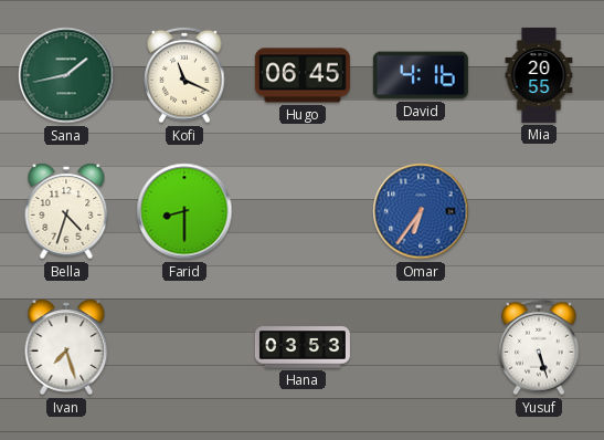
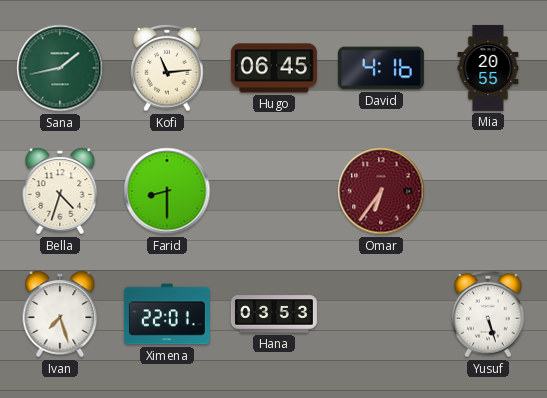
Kofi: 11:19 -> 11:14
Omar dial: blue -> burgundy
Ximena: none -> 22:01
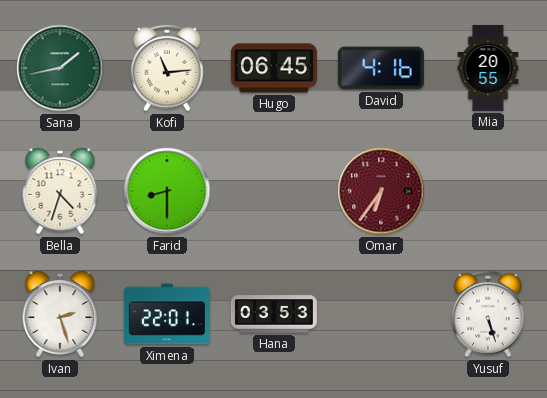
Ivan: 7:27 -> 2:27
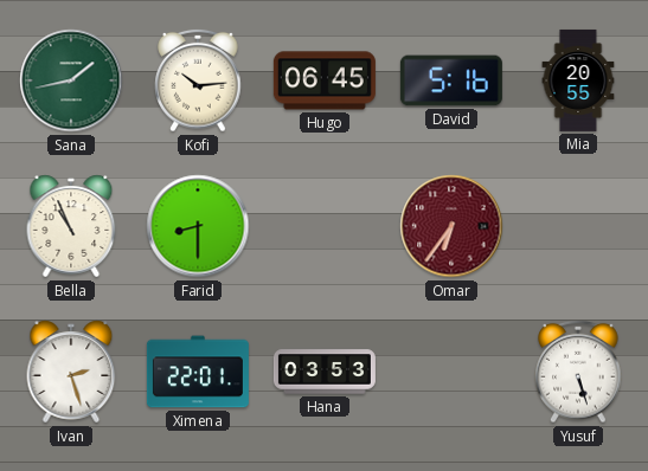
Kofi: 11:14 -> 10:14
David: 4:16 -> 5:16
Bella: 4:33 -> 10:56
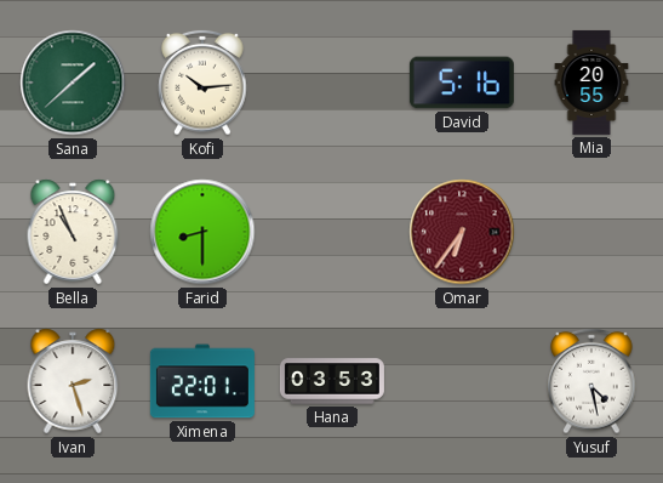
Sana: 1:43 -> 1:38
Hugo: 06:45 -> none
Yusuf: 5:27 -> 4:28
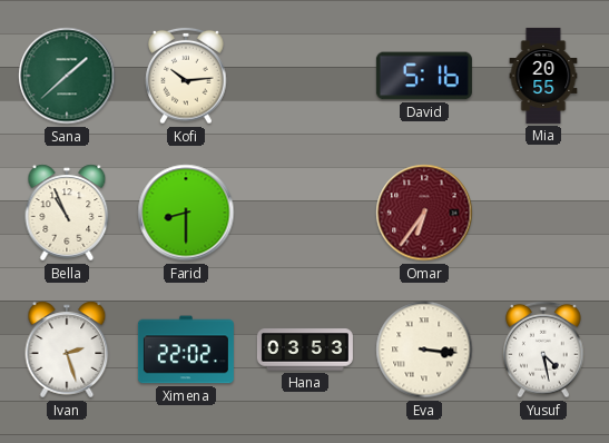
Ximena: 22:01 -> 22:02
Eva: none -> 3:16
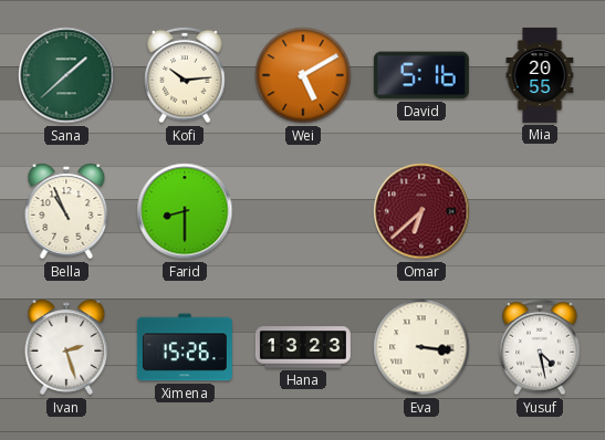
Wei: none -> 5:10
Omar: 6:36 -> 6:38
Ximena: 22:02 -> 15:26
Hana: 03:53 -> 13:23
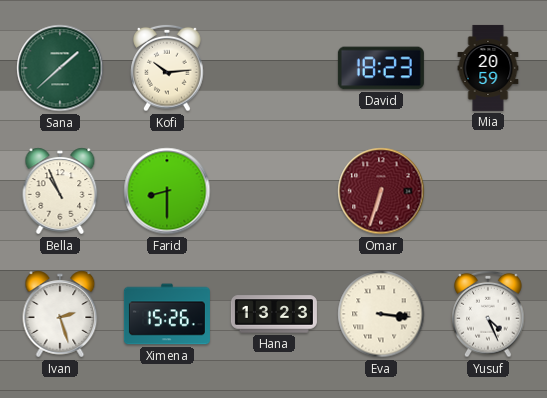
Wei: 5:10 -> none
David: 5:16 -> 18:23
Mia: 20:55 -> 20:59
Omar: 6:38 -> 6:33
Yusuf: 4:28 -> 4:26
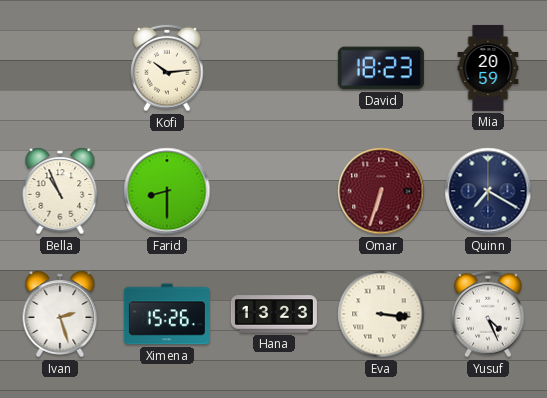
Sana: 1:38 -> none
Quinn: none -> 7:20
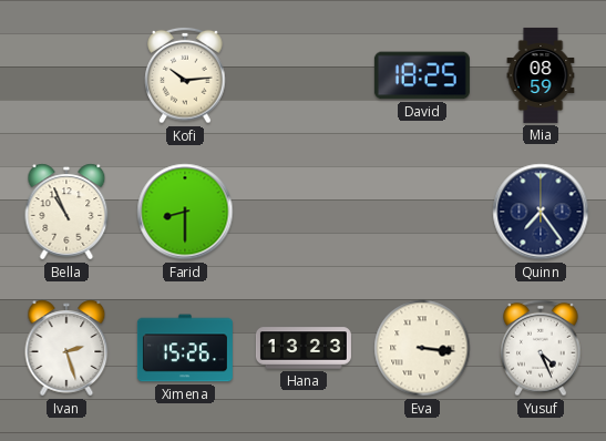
David: 18:23 -> 18:25
Mia: 20:59 -> 08:59
Omar: 6:33 -> none
Quinn: 7:20 -> 7:24
